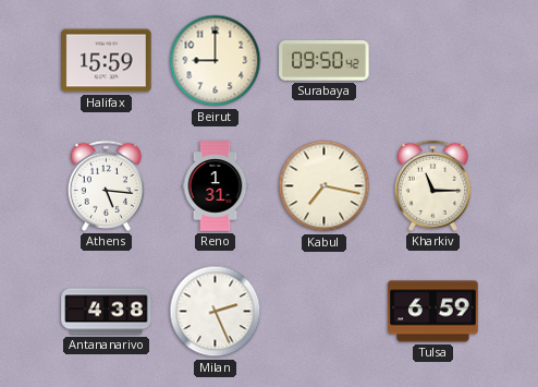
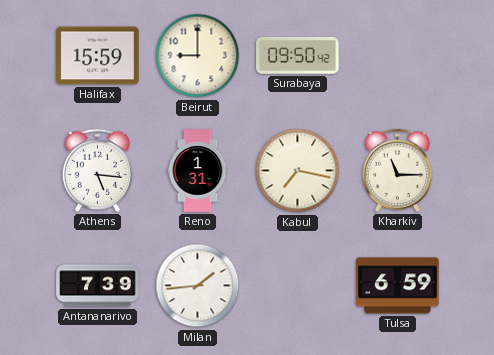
Antananarivo: 4:38 -> 7:39
Milan: 2:26 -> 1:44
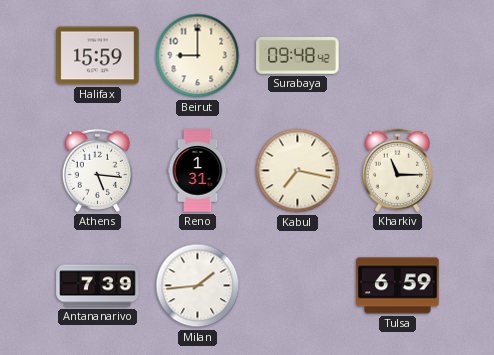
Surabaya: 09:50 -> 09:48
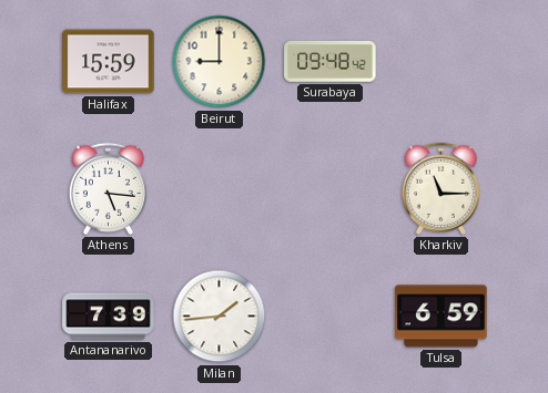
Reno: 1:31 -> none
Kabul: 7:17 -> none
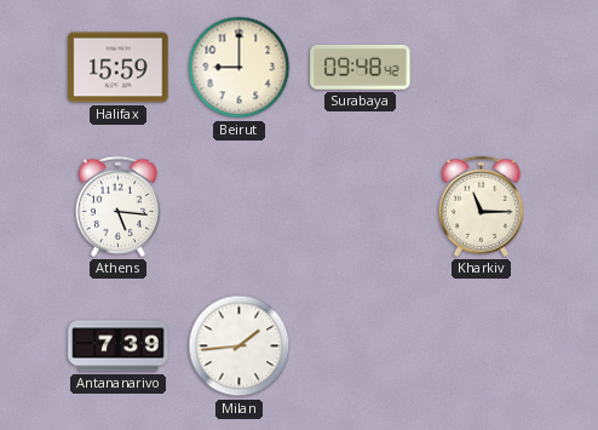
Tulsa: 6:59 -> none
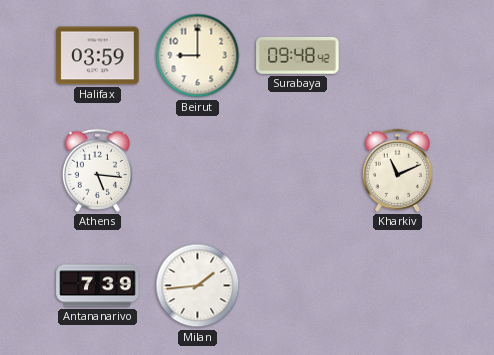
Halifax: 15:59 -> 03:59
Kharkiv: 11:15 -> 11:11
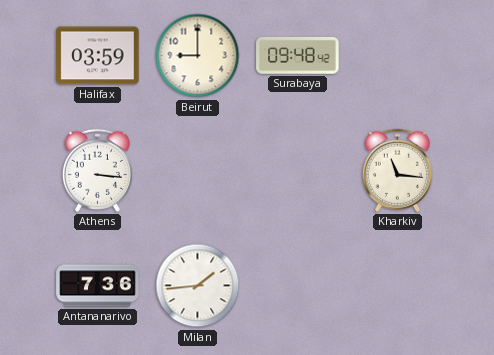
Athens: 5:16 -> 3:16
Kharkiv: 11:11 -> 11:16
Antananarivo: 7:39 -> 7:36
